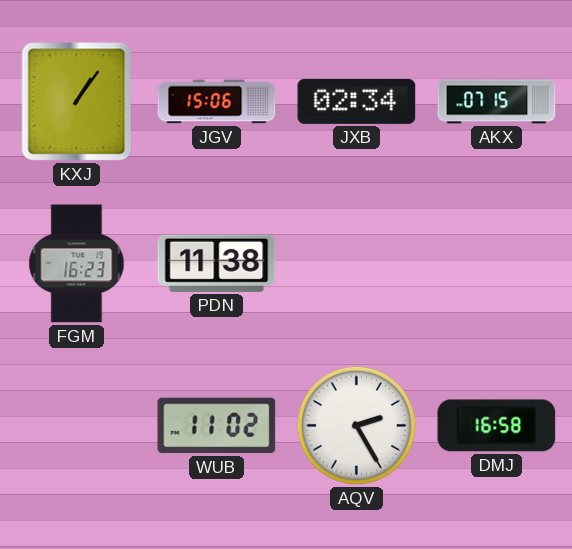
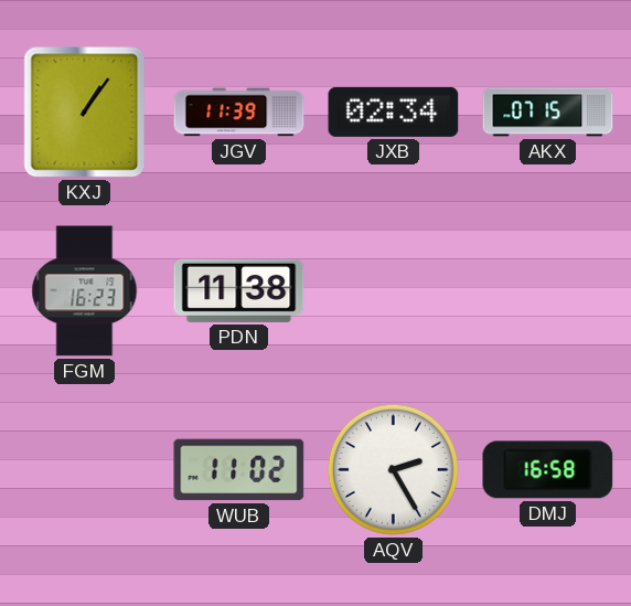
JGV: 15:06 -> 11:39
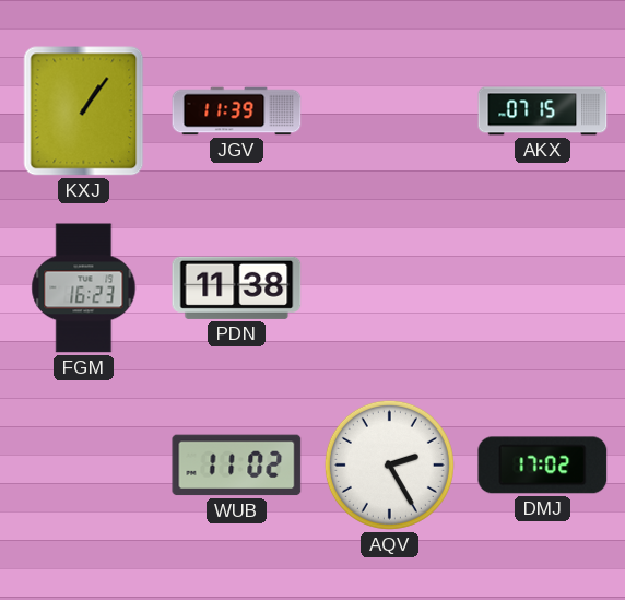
JXB: 02:34 -> none
DMJ: 16:58 -> 17:02
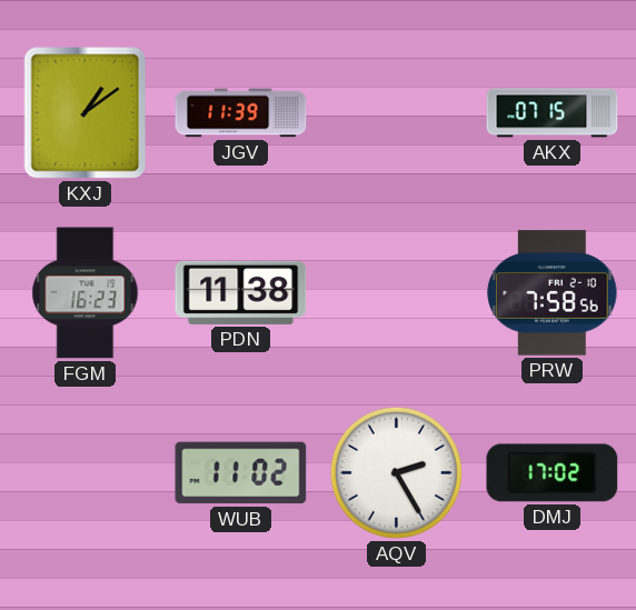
KXJ: 1:06 -> 1:09
PRW: none -> 7:58
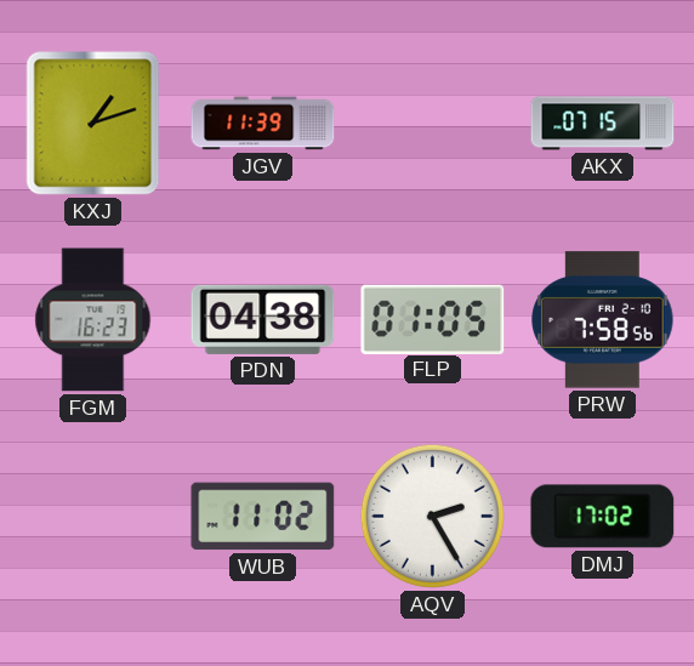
KXJ: 1:09 -> 1:12
PDN: 11:38 -> 04:38
FLP: none -> 01:05
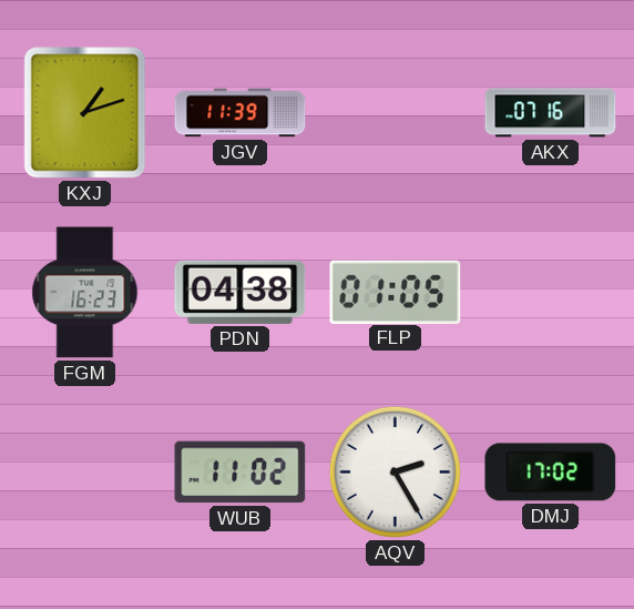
AKX: 07:15 -> 07:16
PRW: 7:58 -> none
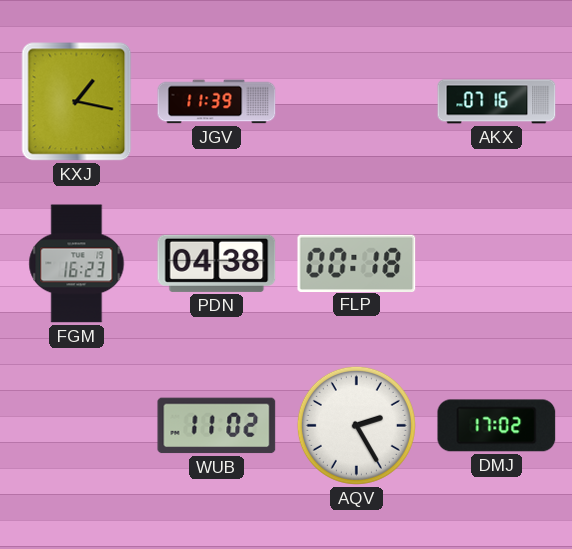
KXJ: 1:12 -> 1:17
FLP: 01:05 -> 00:18
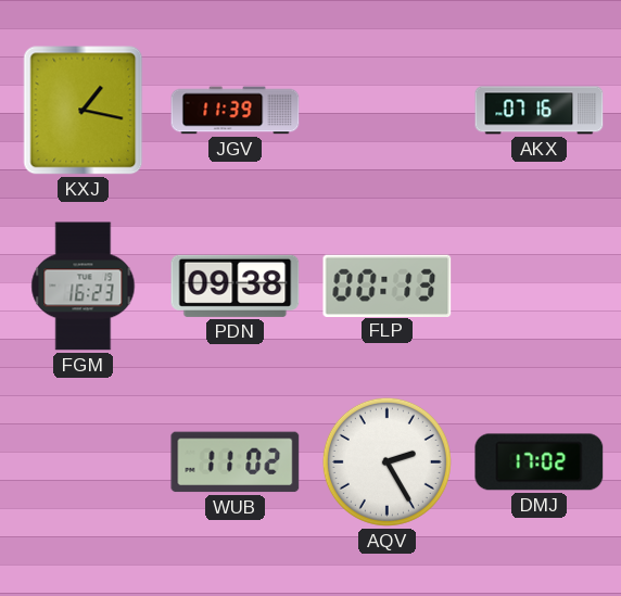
PDN: 04:38 -> 09:38
FLP: 00:18 -> 00:13
